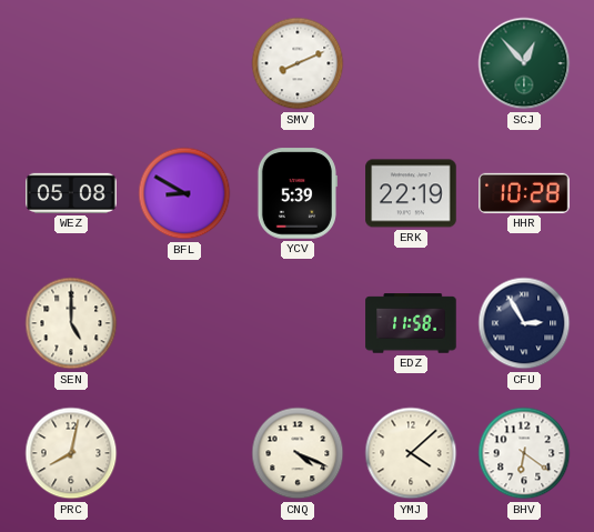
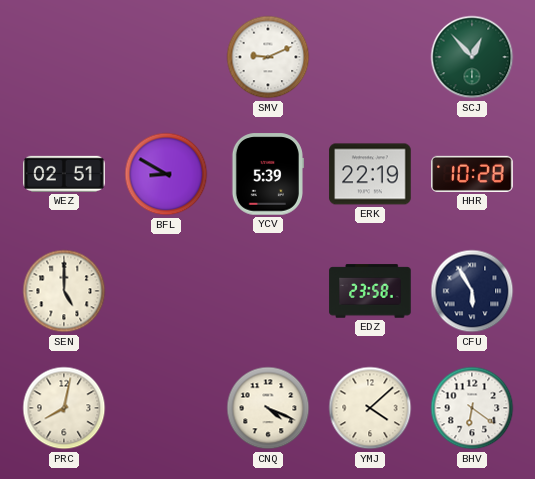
SMV: 8:11 -> 9:11
WEZ: 05:08 -> 02:51
EDZ: 11:58 -> 23:58
CFU: 2:55 -> 5:55
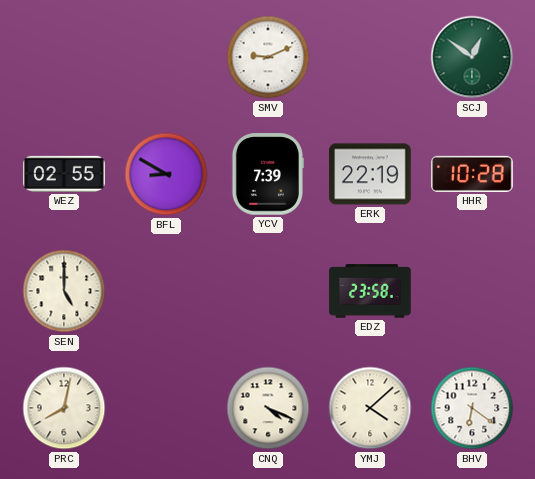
SCJ: 12:53 -> 12:51
WEZ: 02:51 -> 02:55
YCV: 5:39 -> 7:39
CFU: 5:55 -> none
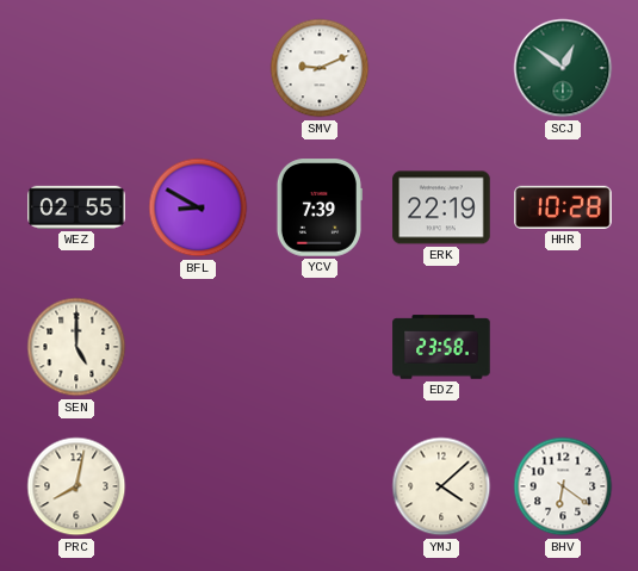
CNQ: 4:19 -> none
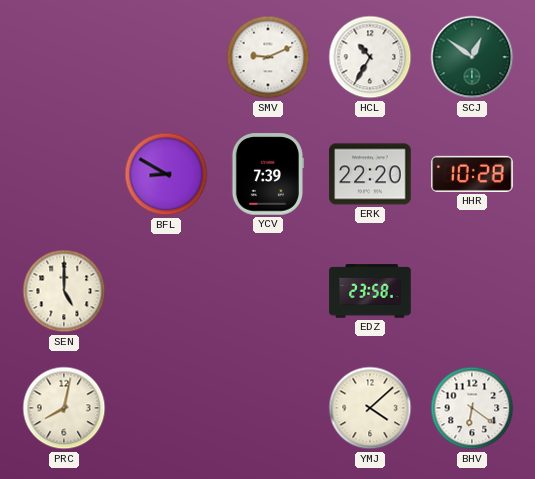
HCL: none -> 10:35
WEZ: 02:55 -> none
ERK: 22:19 -> 22:20
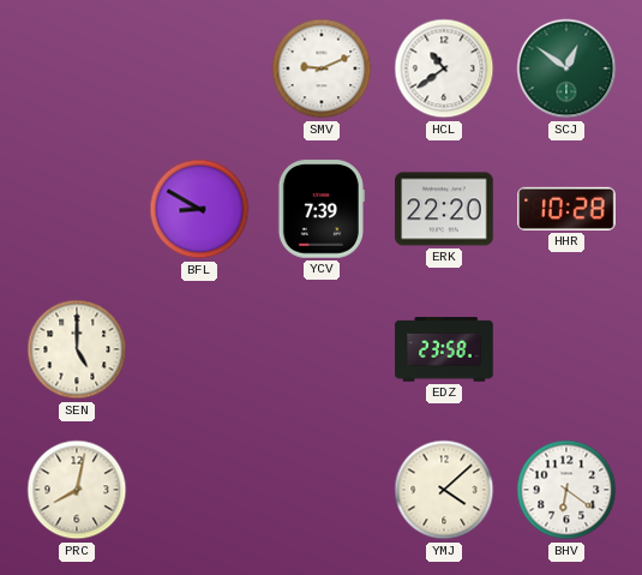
HCL: 10:35 -> 10:39
